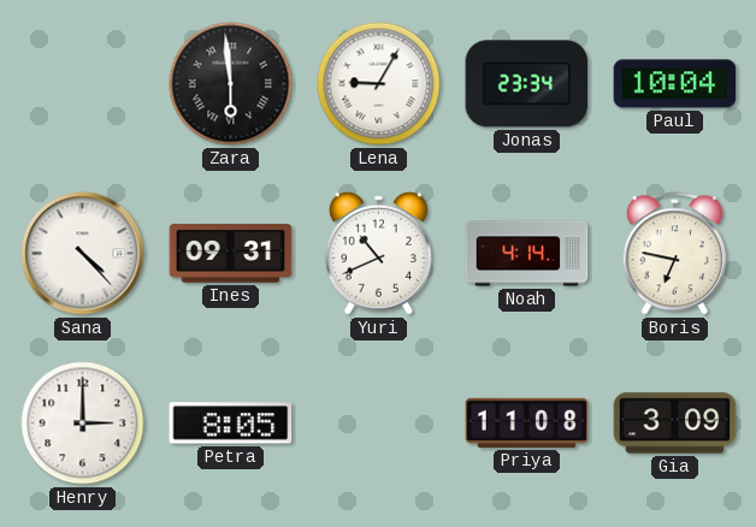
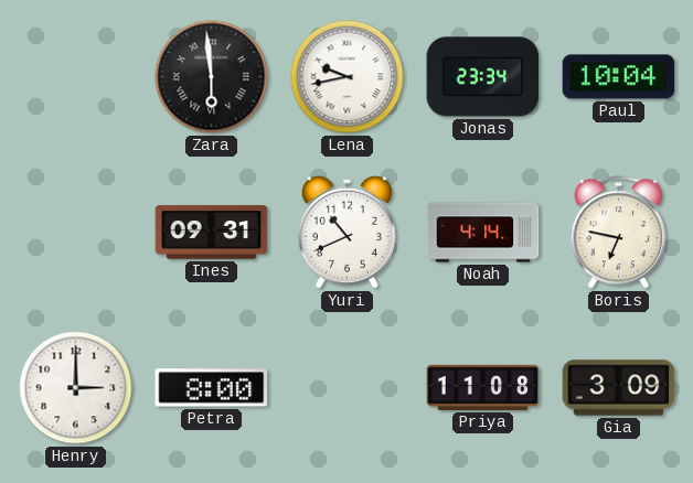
Lena: 9:05 -> 9:43
Sana: 4:23 -> none
Petra: 8:05 -> 8:00
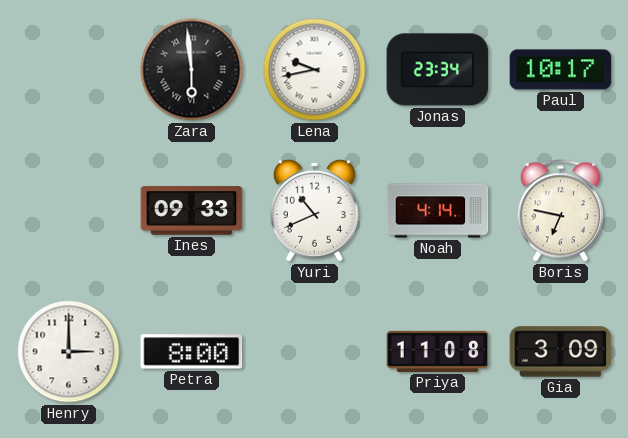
Paul: 10:04 -> 10:17
Ines: 09:31 -> 09:33
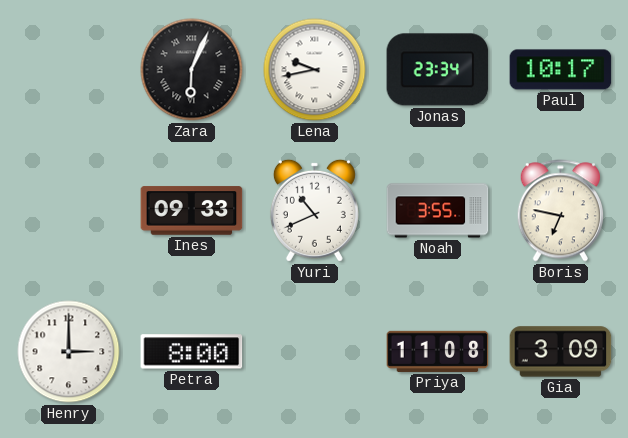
Zara: 5:59 -> 6:04
Noah: 4:14 -> 3:55
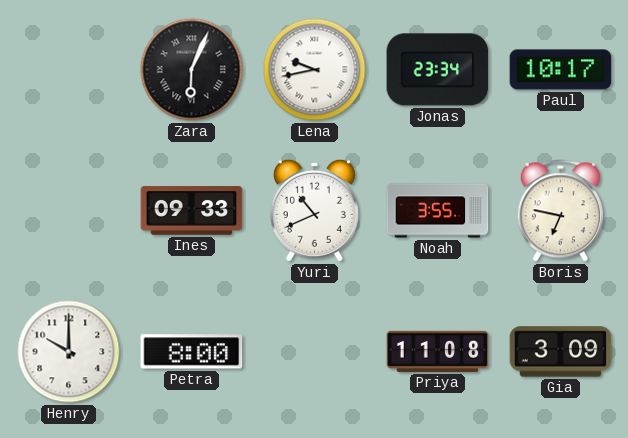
Henry: 3:00 -> 10:00
